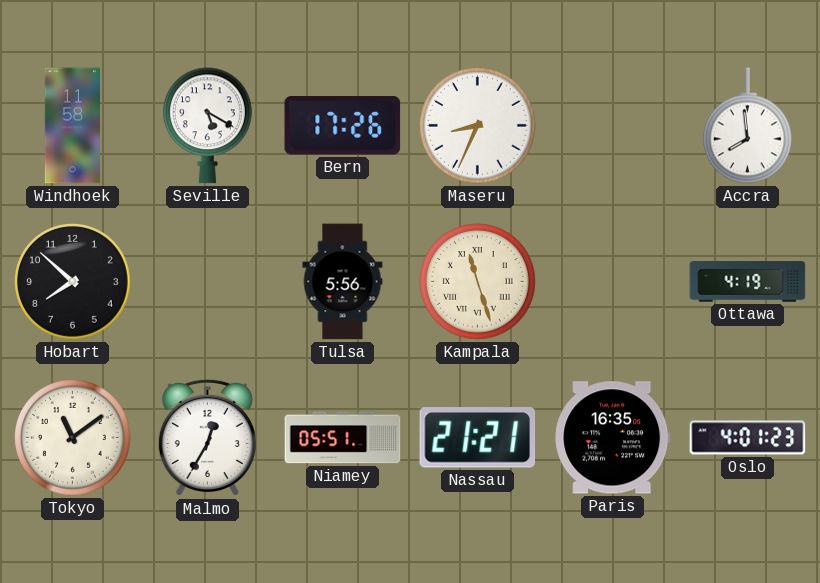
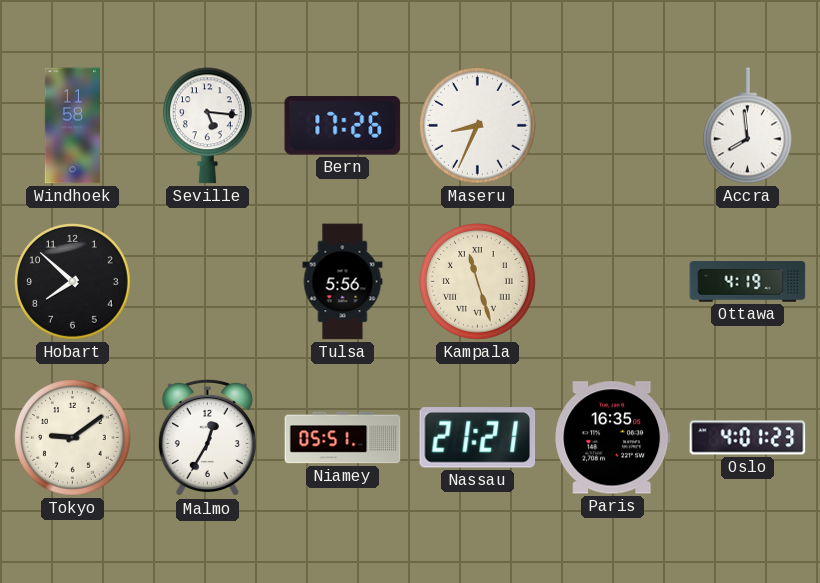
Seville: 5:20 -> 5:16
Tokyo: 11:09 -> 9:09
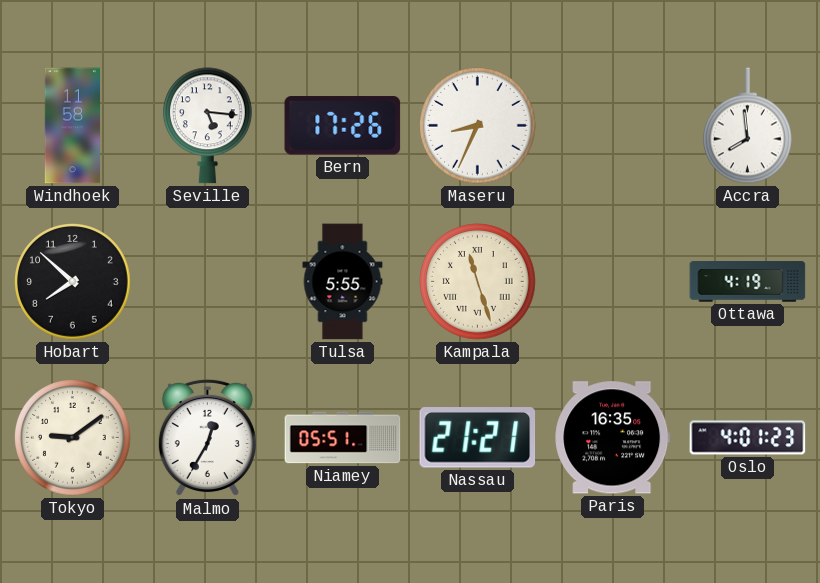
Tulsa: 5:56 -> 5:55
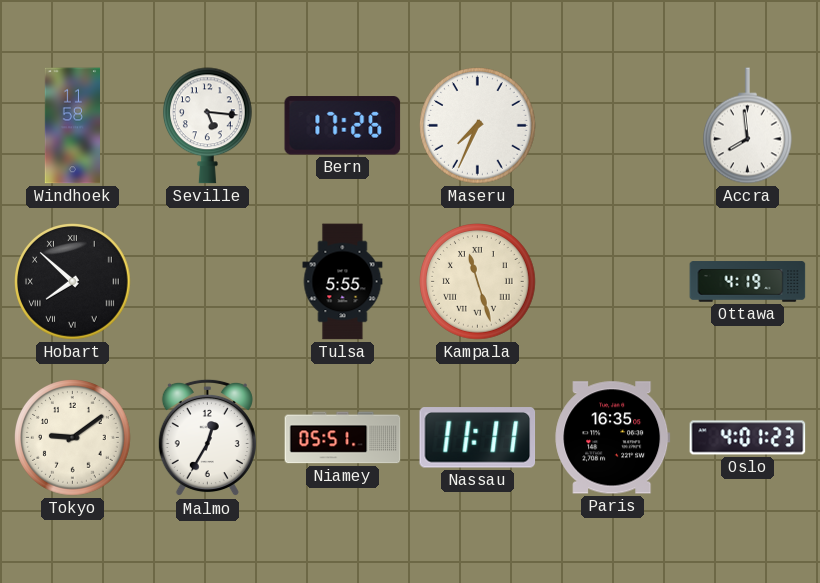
Maseru: 8:34 -> 7:34
Hobart numerals: Arabic -> Roman
Nassau: 21:21 -> 11:11
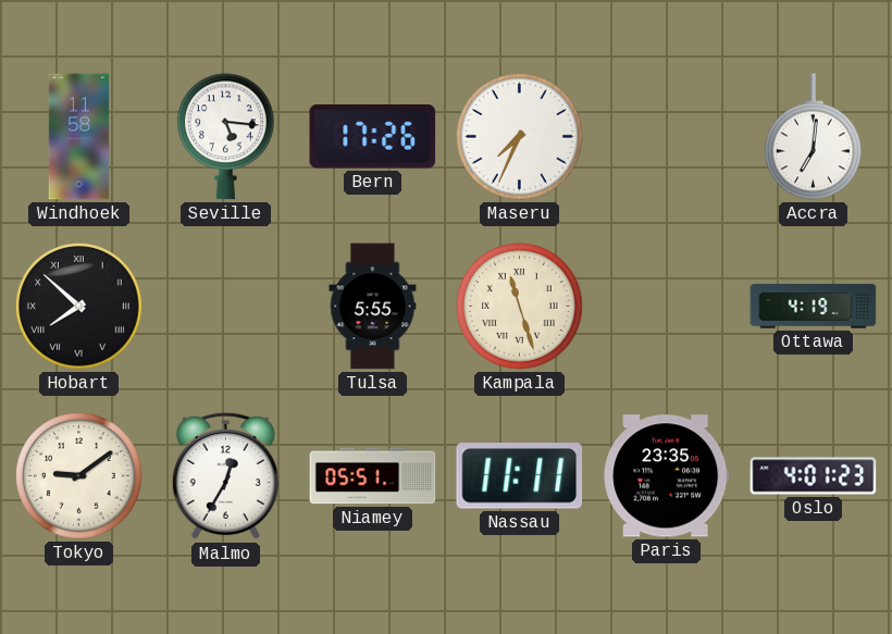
Accra: 7:59 -> 7:01
Paris: 16:35 -> 23:35
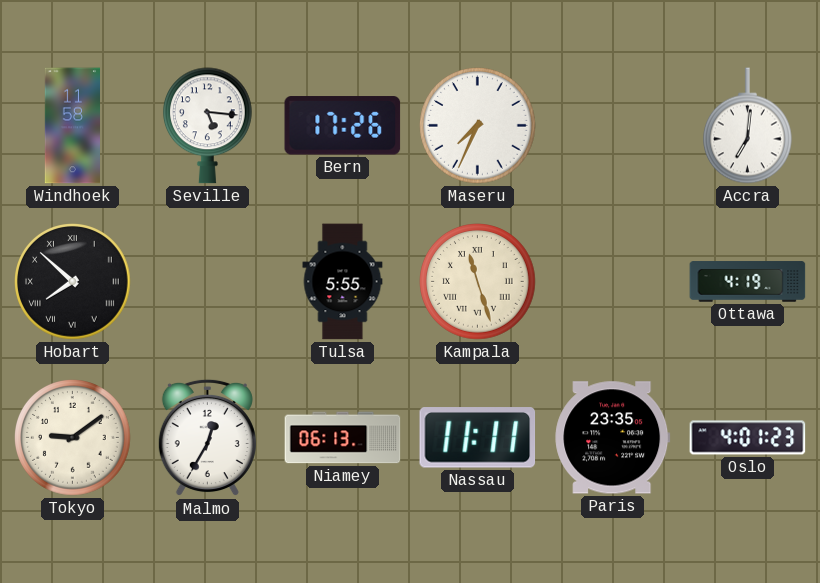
Niamey: 05:51 -> 06:13
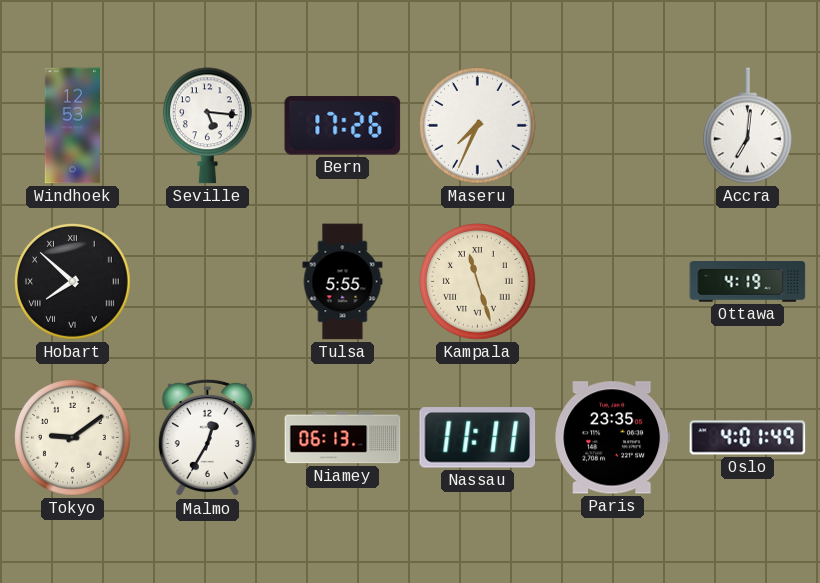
Windhoek: 11:58 -> 12:53
Oslo: 4:01:23 -> 4:01:49
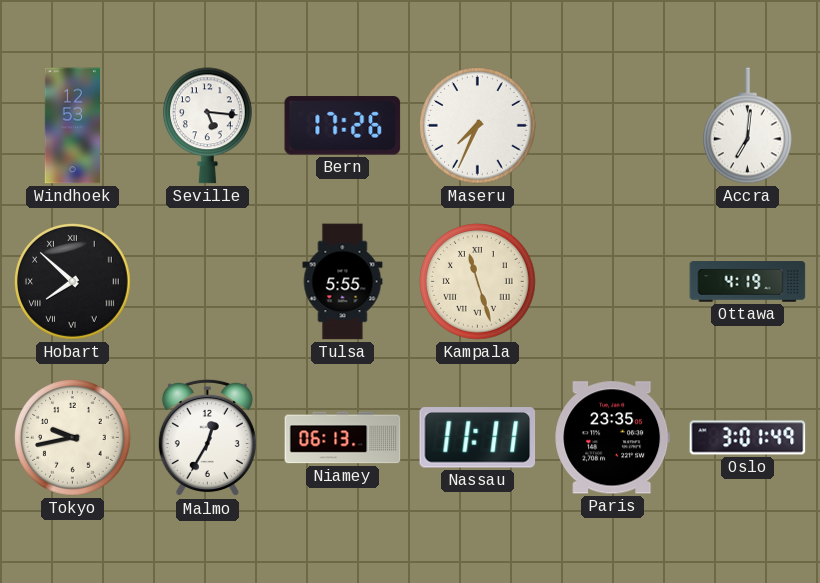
Tokyo: 9:09 -> 9:43
Oslo: 4:01 -> 3:01
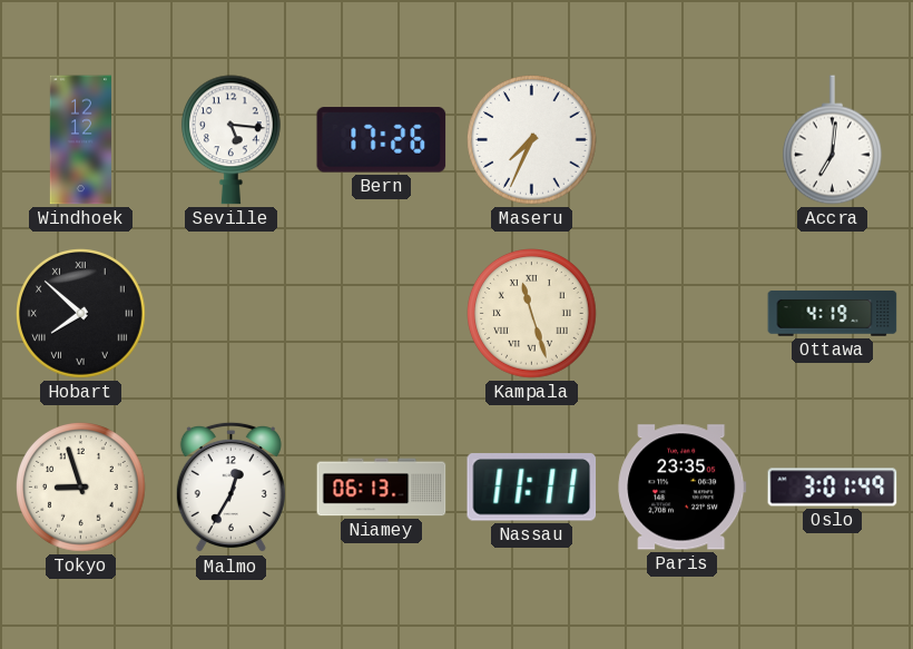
Windhoek: 12:53 -> 12:12
Tulsa: 5:55 -> none
Tokyo: 9:43 -> 8:57
